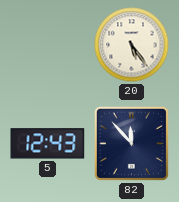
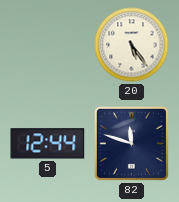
5: 12:43 -> 12:44
82: 11:53 -> 11:48
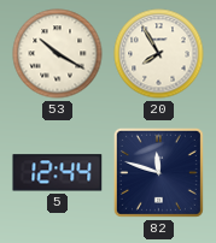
53: none -> 10:20
20: 5:24 -> 7:55
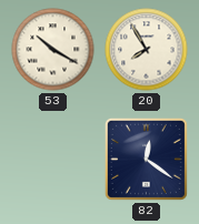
5: 12:44 -> none
82: 11:48 -> 12:21
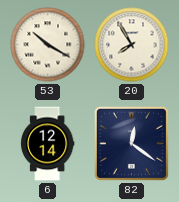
6: none -> 12:14
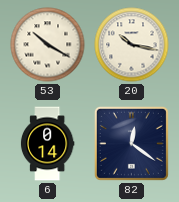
20: 7:55 -> 10:17
6: 12:14 -> 0:14
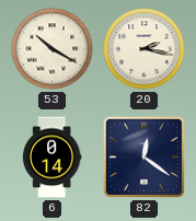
20: 10:17 -> 2:17
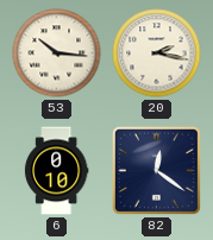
53: 10:20 -> 10:16
6: 0:14 -> 0:10
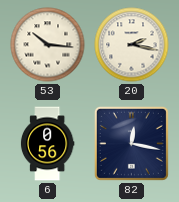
6: 0:10 -> 0:56
82: 12:21 -> 12:17
